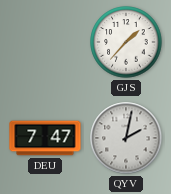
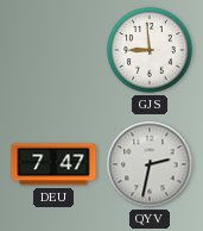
GJS: 1:37 -> 8:59
QYV: 2:02 -> 2:32
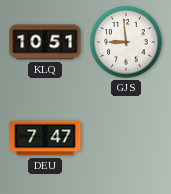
KLQ: none -> 10:51
QYV: 2:32 -> none
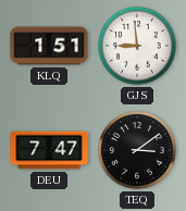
KLQ: 10:51 -> 1:51
TEQ: none -> 3:09
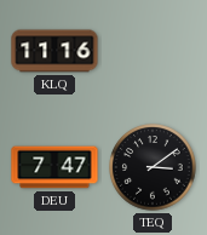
KLQ: 1:51 -> 11:16
GJS: 8:59 -> none
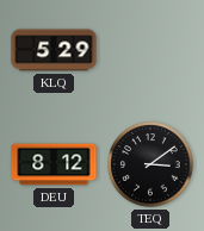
KLQ: 11:16 -> 5:29
DEU: 7:47 -> 8:12
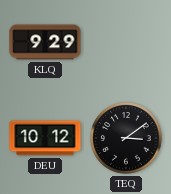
KLQ: 5:29 -> 9:29
DEU: 8:12 -> 10:12
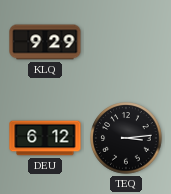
DEU: 10:12 -> 6:12
TEQ: 3:09 -> 3:14
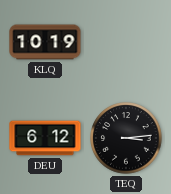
KLQ: 9:29 -> 10:19
